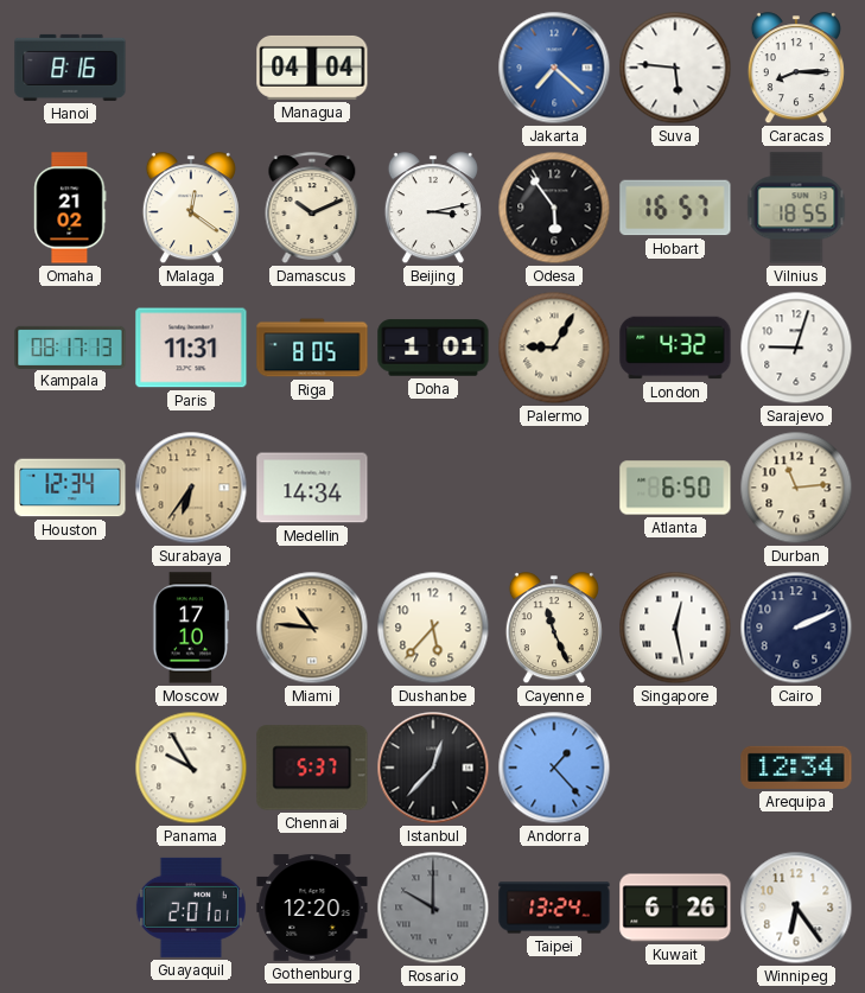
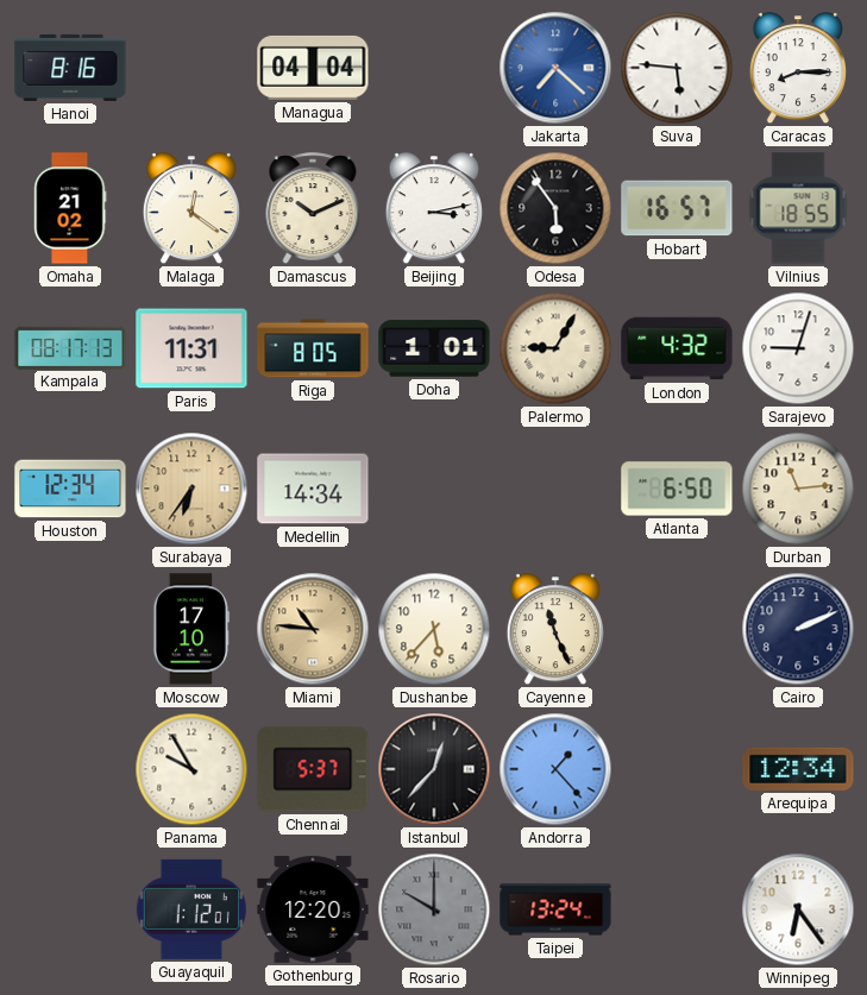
Singapore: 12:28 -> none
Guayaquil: 2:01 -> 1:12
Kuwait: 6:26 -> none
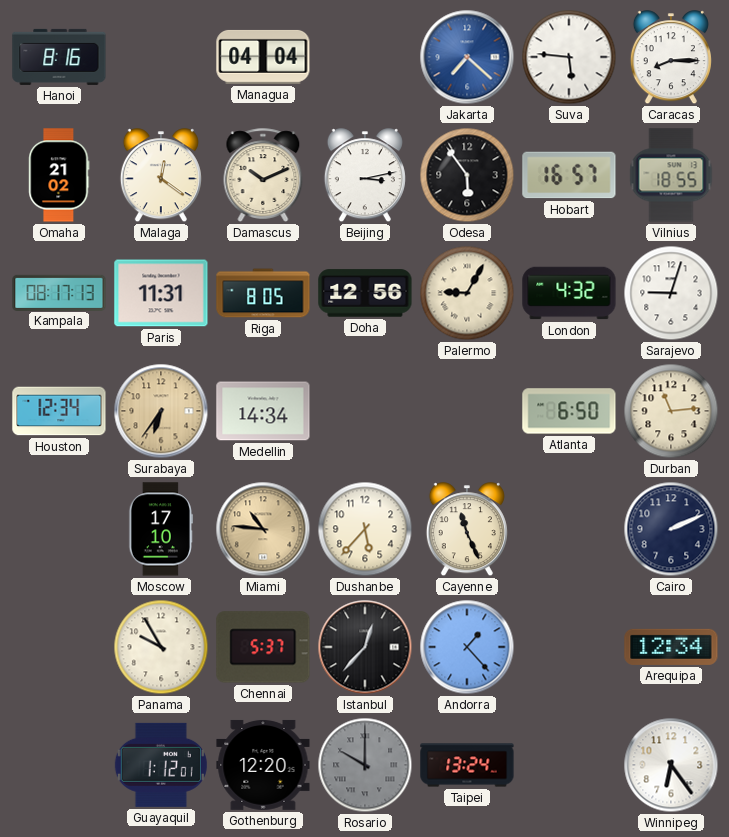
Doha: 1:01 -> 12:56
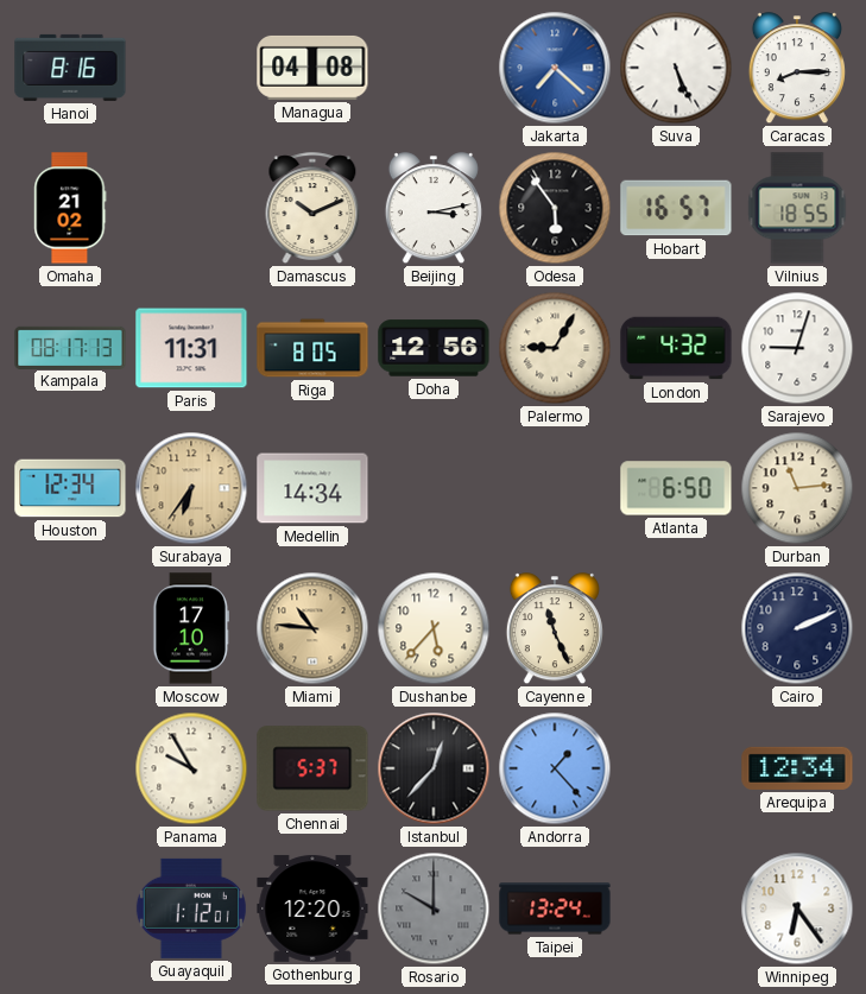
Managua: 04:04 -> 04:08
Suva: 5:46 -> 5:26
Malaga: 12:21 -> none
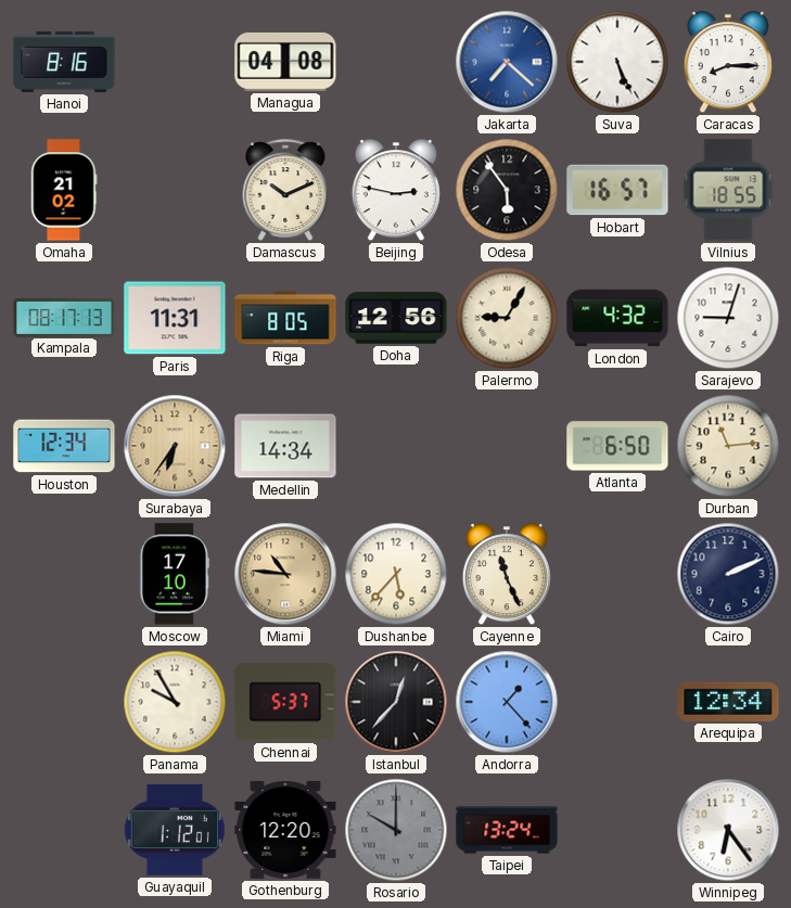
Beijing: 3:13 -> 2:47
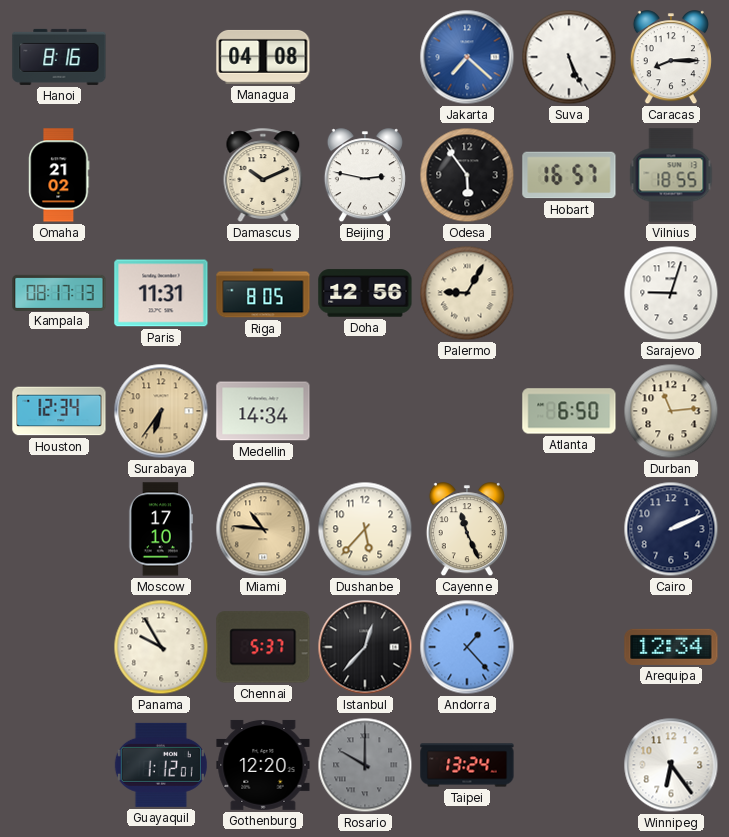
London: 4:32 -> none
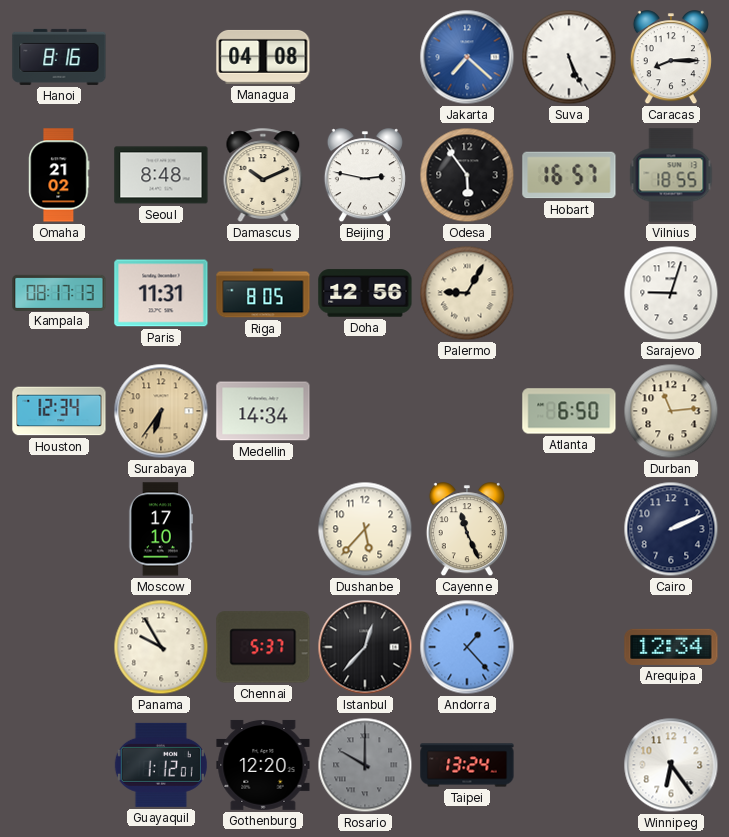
Seoul: none -> 8:48
Miami: 10:46 -> none
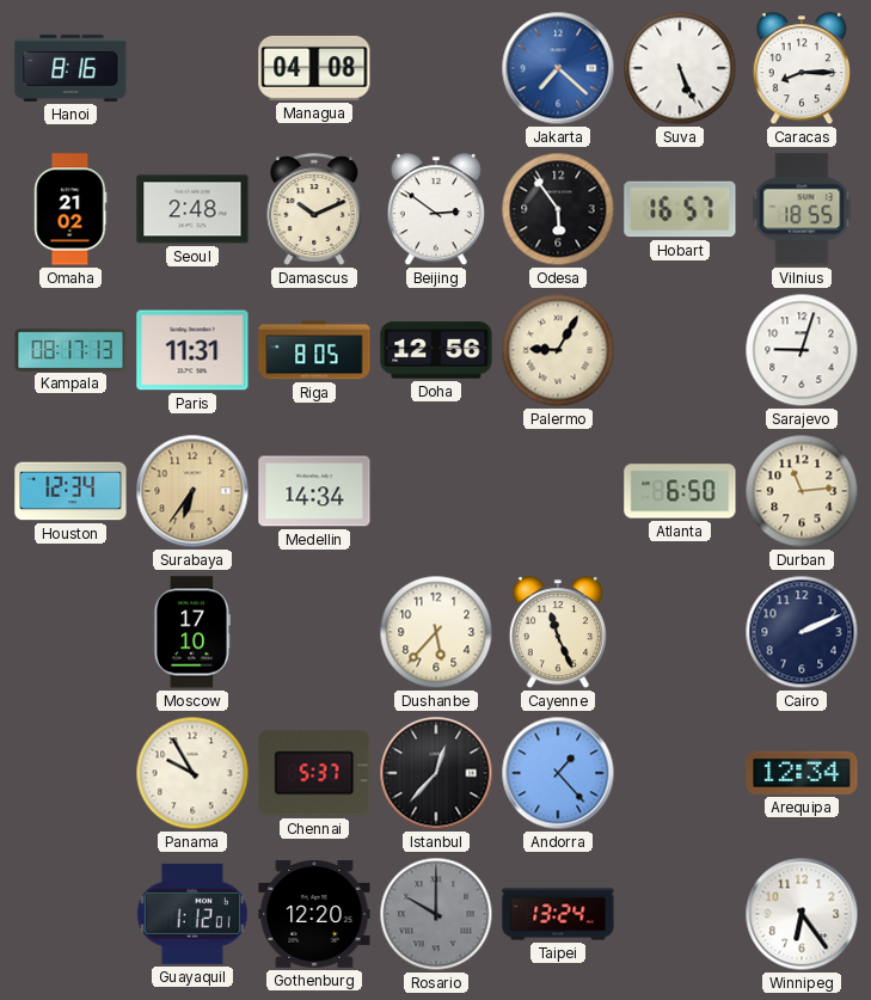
Seoul: 8:48 -> 2:48
Beijing: 2:47 -> 2:51
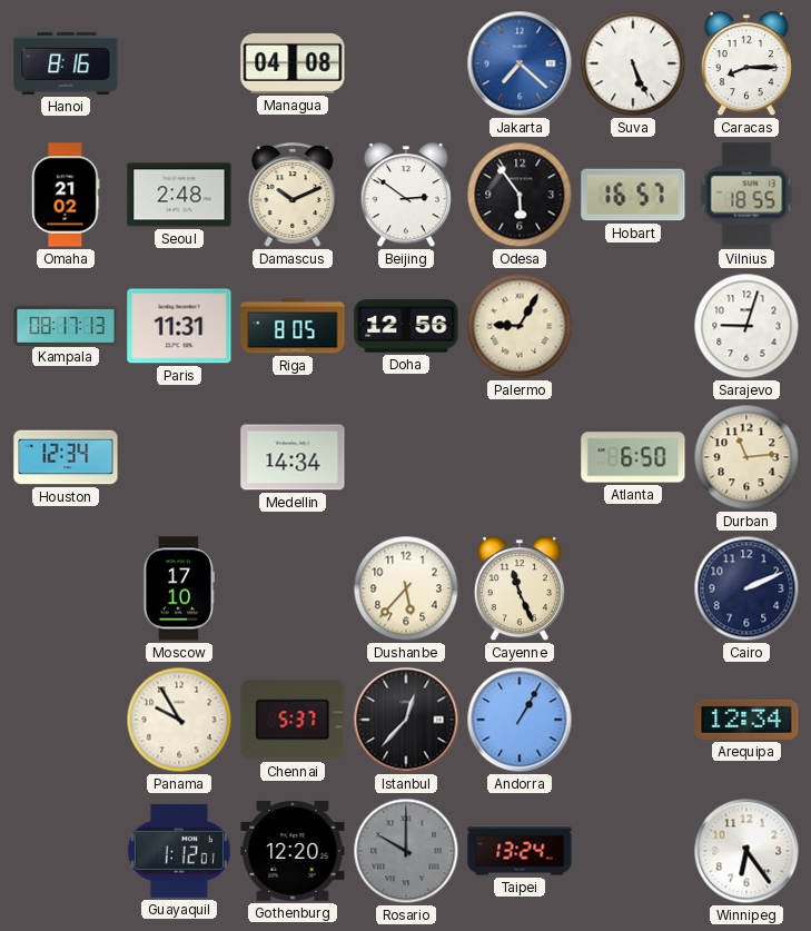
Surabaya: 6:36 -> none
Andorra: 1:23 -> 1:05
